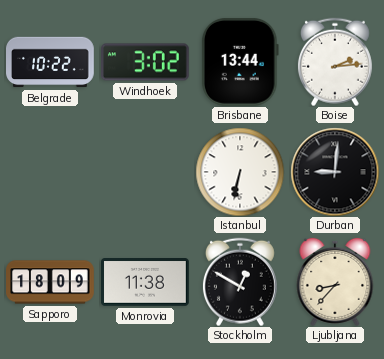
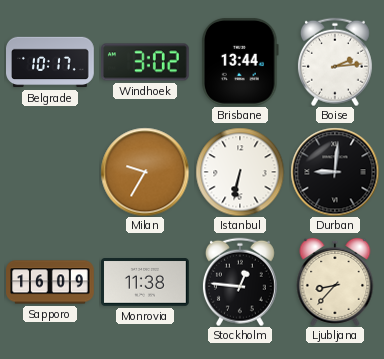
Belgrade: 10:22 -> 10:17
Milan: none -> 9:35
Sapporo: 18:09 -> 16:09
Stockholm: 12:50 -> 12:46
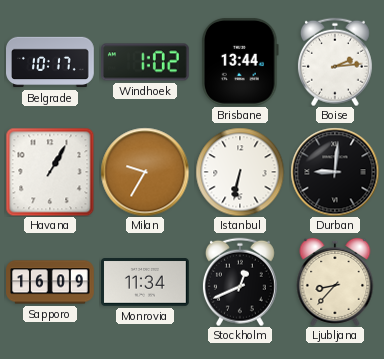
Windhoek: 3:02 -> 1:02
Havana: none -> 1:05
Monrovia: 11:38 -> 11:34
Stockholm: 12:46 -> 12:41
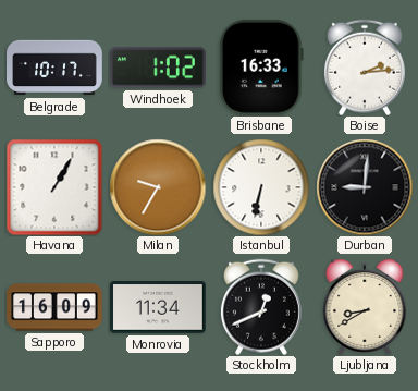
Brisbane: 13:44 -> 16:33
Ljubljana: 8:37 -> 8:40
